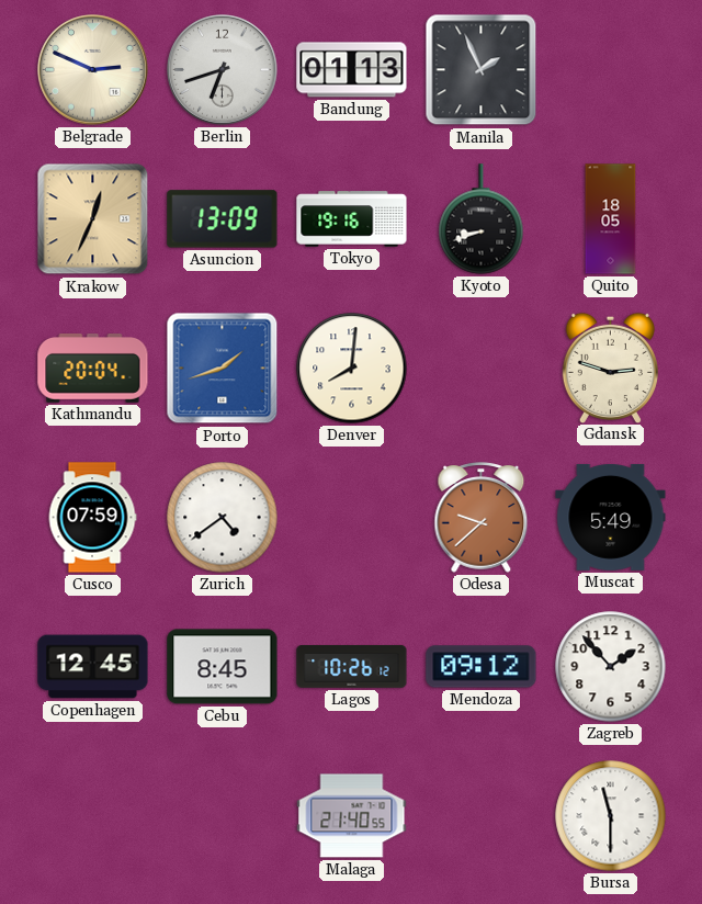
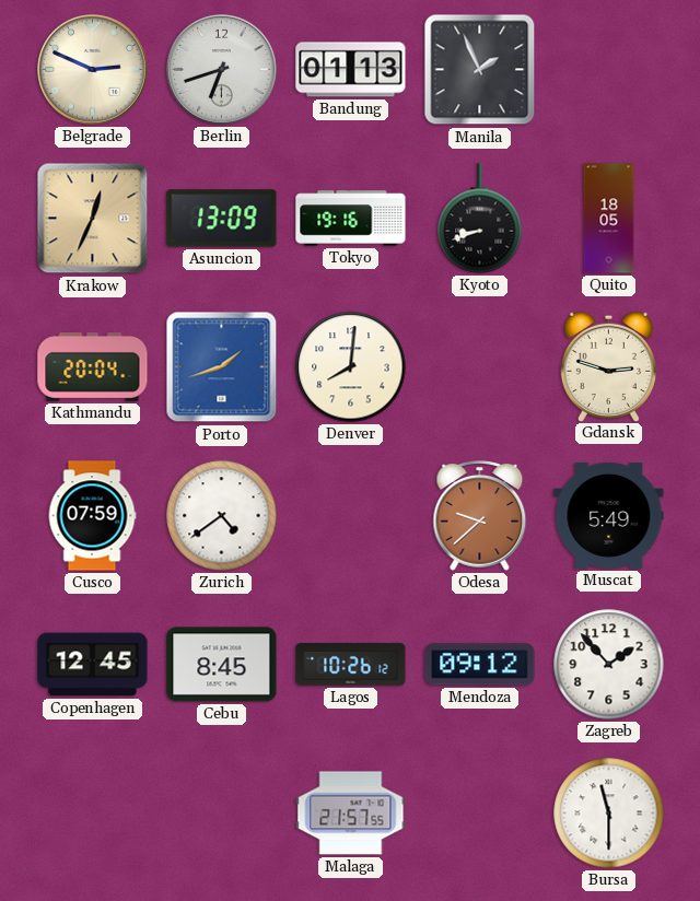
Malaga: 21:40 -> 21:57
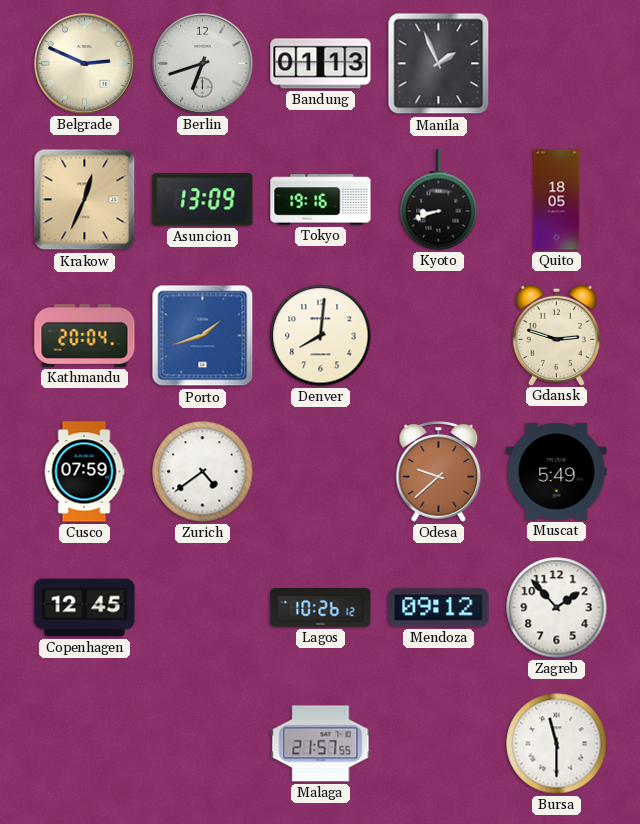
Cebu: 8:45 -> none
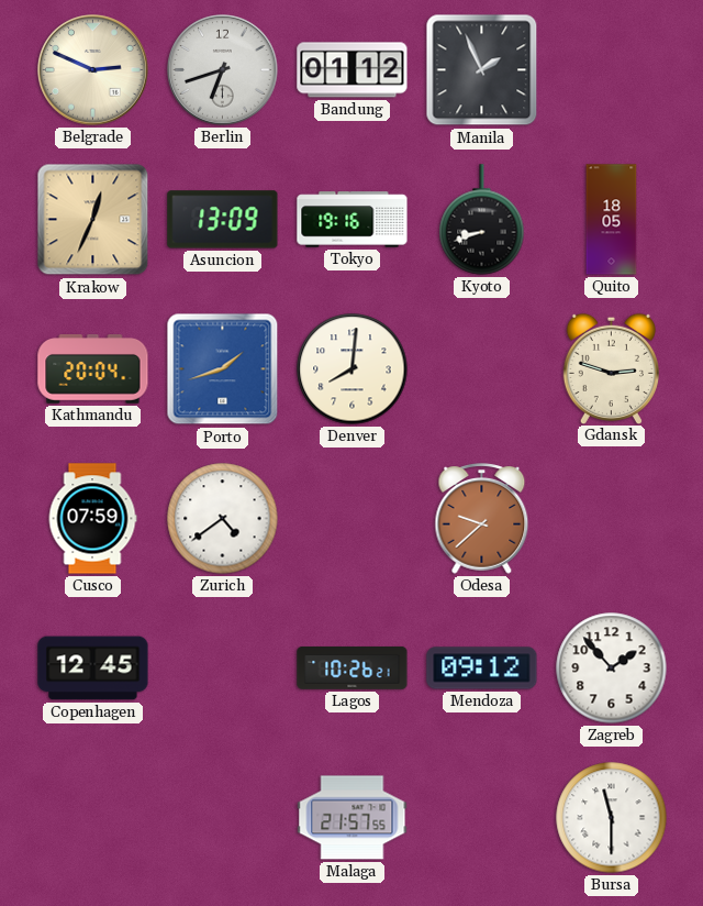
Bandung: 01:13 -> 01:12
Muscat: 5:49 -> none
Lagos: 10:26:12 -> 10:26:21
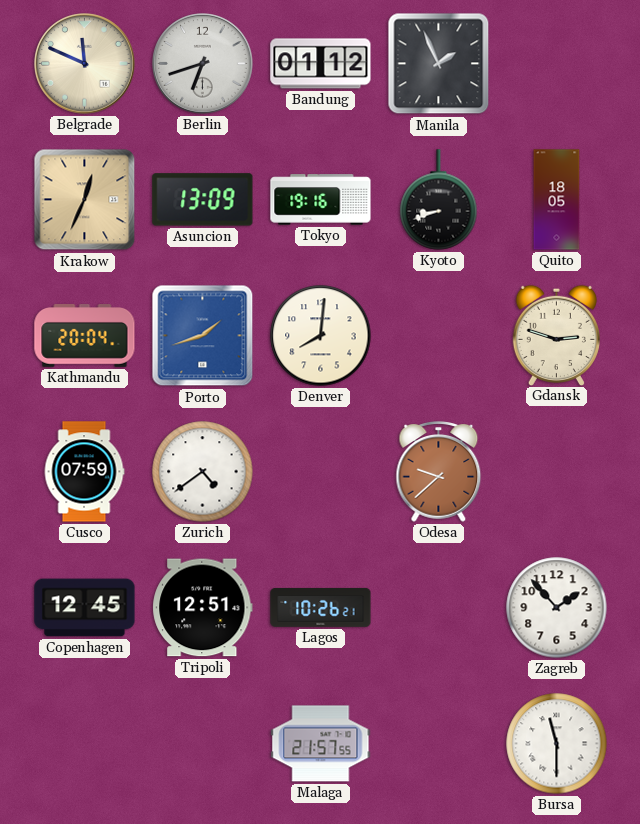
Belgrade: 2:49 -> 11:49
Tripoli: none -> 12:51
Mendoza: 09:12 -> none
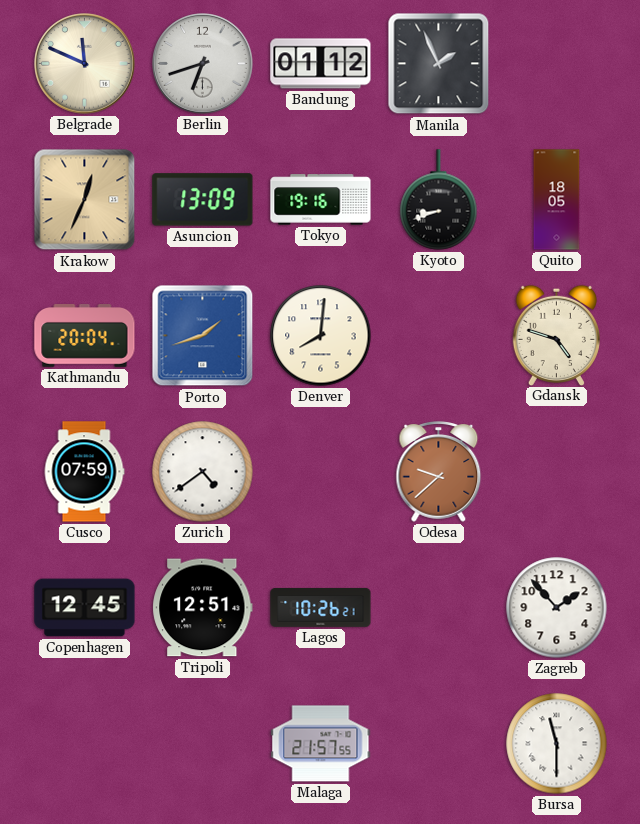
Gdansk: 2:48 -> 4:48
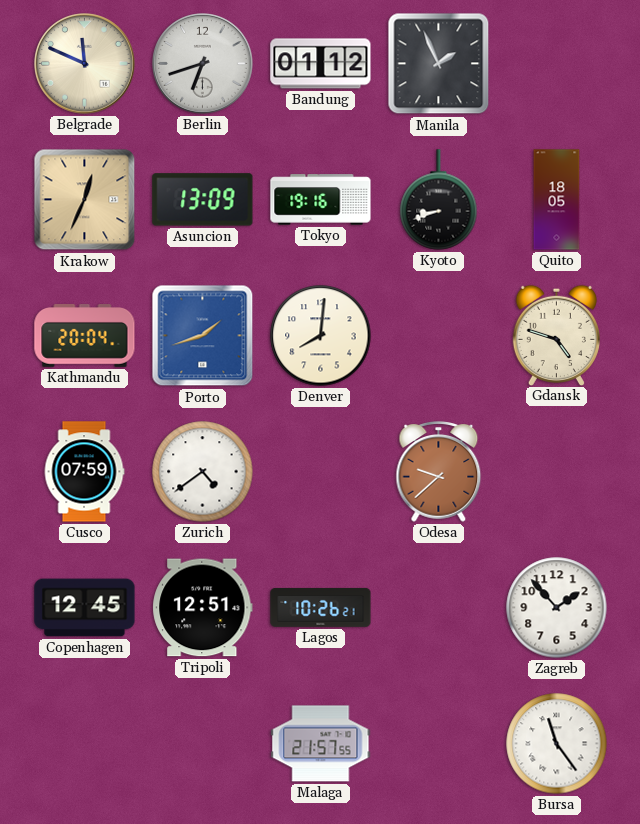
Bursa: 11:30 -> 11:24
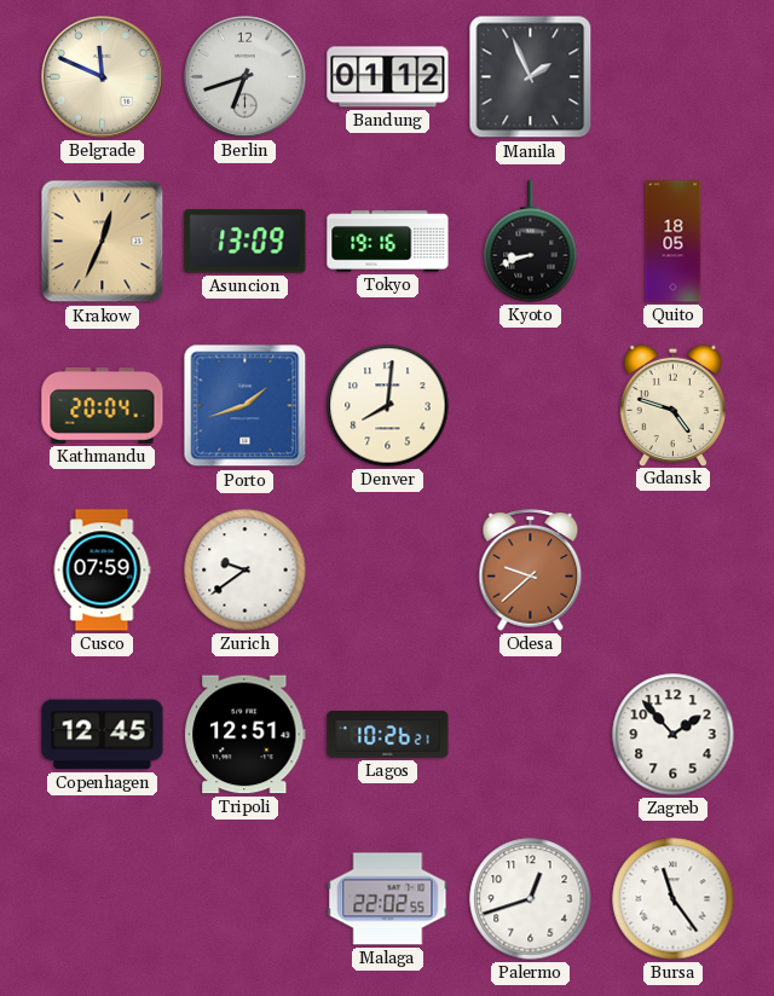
Zurich: 4:39 -> 9:39
Malaga: 21:57 -> 22:02
Palermo: none -> 12:42
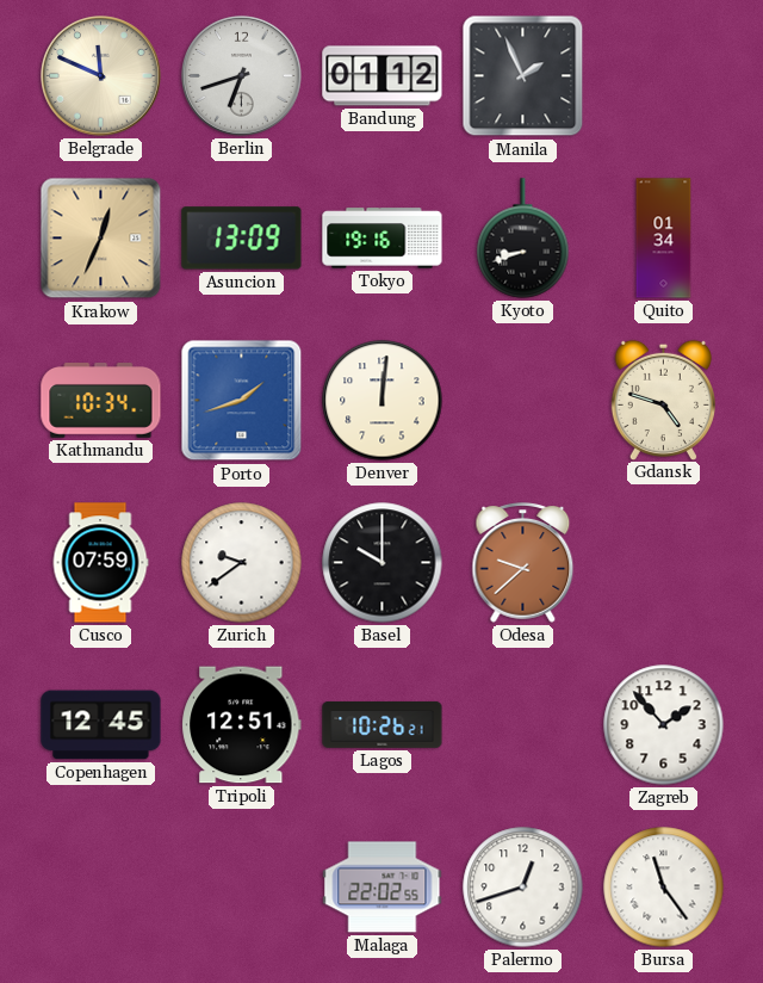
Quito: 18:05 -> 01:34
Kathmandu: 20:04 -> 10:34
Denver: 8:01 -> 12:01
Basel: none -> 10:00
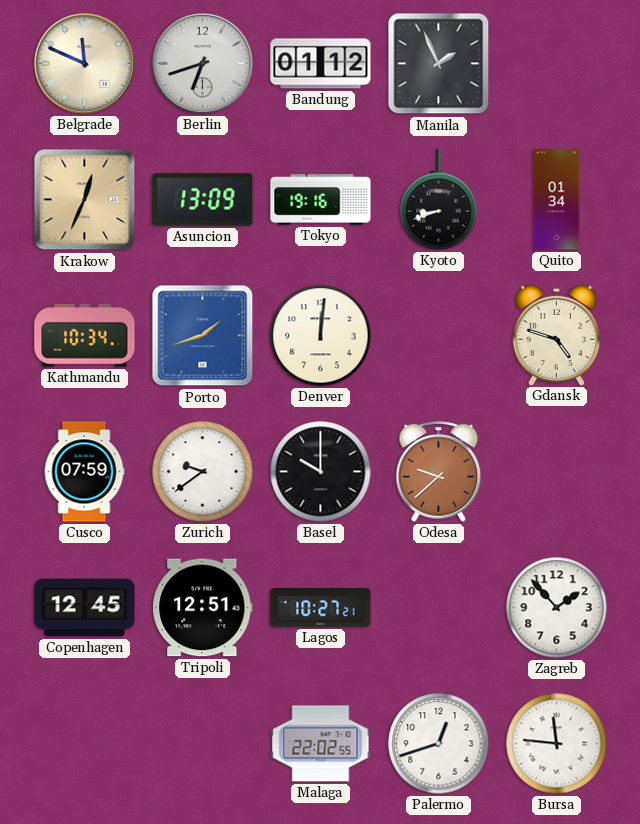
Lagos: 10:26 -> 10:27
Bursa: 11:24 -> 11:46
